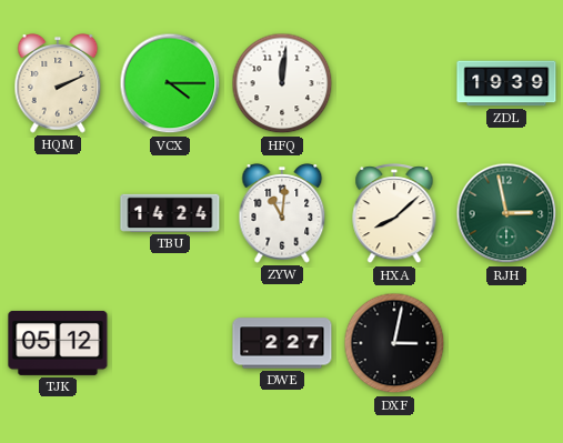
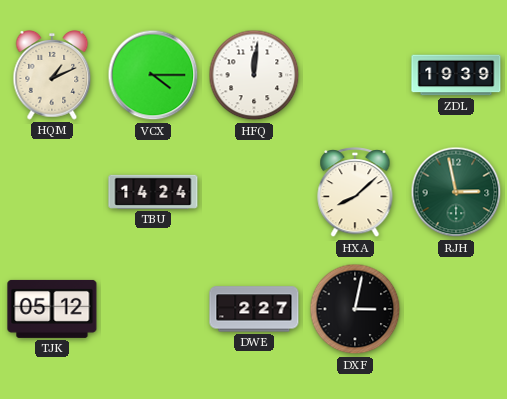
HQM: 2:11 -> 1:11
ZYW: 11:01 -> none
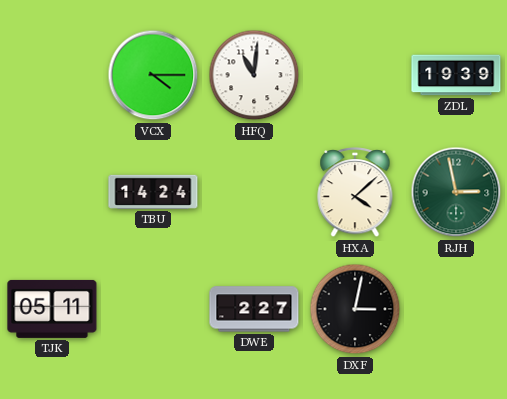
HQM: 1:11 -> none
HFQ: 12:01 -> 11:01
HXA: 8:08 -> 4:08
TJK: 05:12 -> 05:11
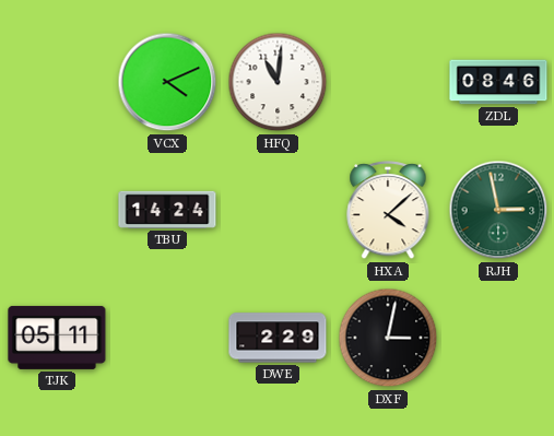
VCX: 4:15 -> 4:11
ZDL: 19:39 -> 08:46
DWE: 2:27 -> 2:29
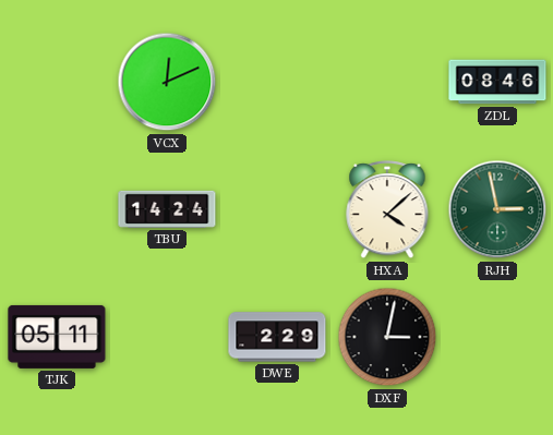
VCX: 4:11 -> 12:11
HFQ: 11:01 -> none
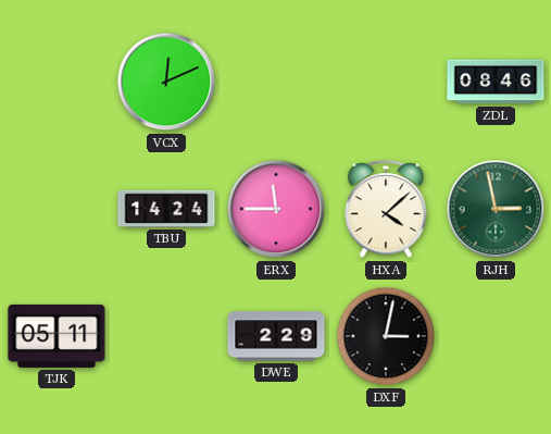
ERX: none -> 11:45
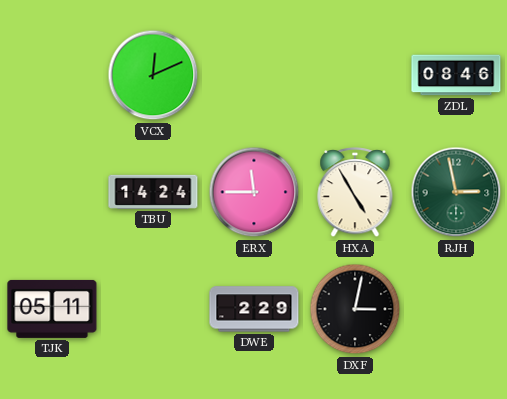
HXA: 4:08 -> 4:55
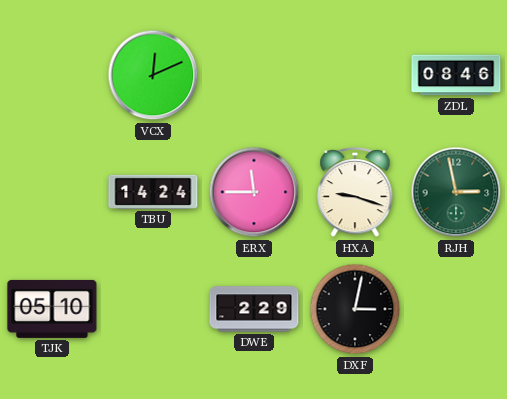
HXA: 4:55 -> 9:18
TJK: 05:11 -> 05:10
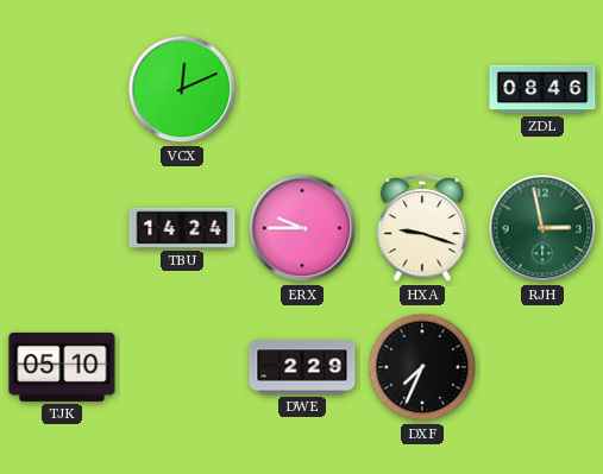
ERX: 11:45 -> 9:45
DXF: 3:02 -> 7:34
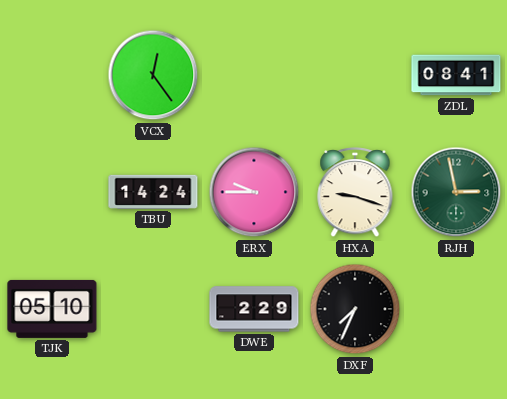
VCX: 12:11 -> 12:24
ZDL: 08:46 -> 08:41
